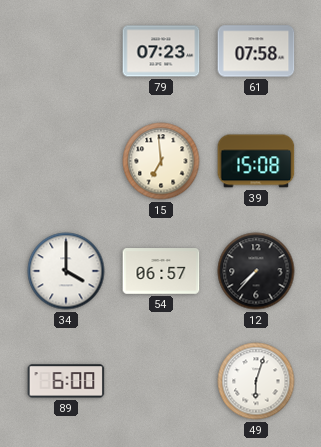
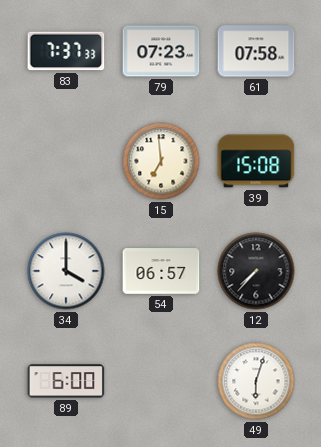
83: none -> 7:37
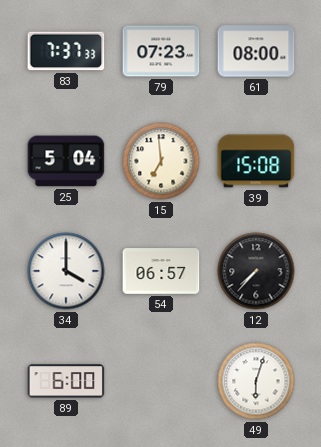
61: 07:58 -> 08:00
25: none -> 5:04
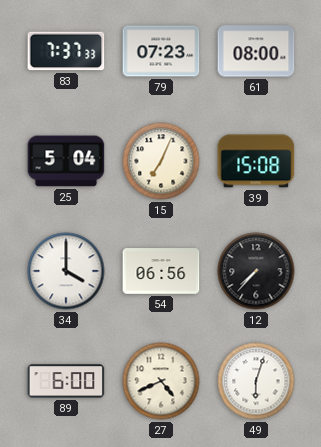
15: 6:59 -> 7:04
54: 06:57 -> 06:56
27: none -> 4:41
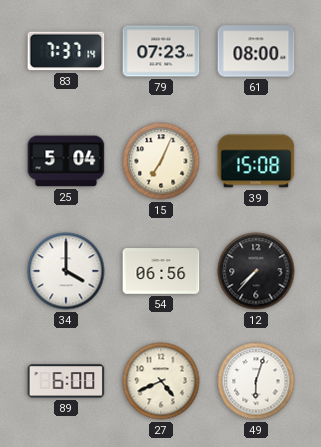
83: 7:37:33 -> 7:37:14
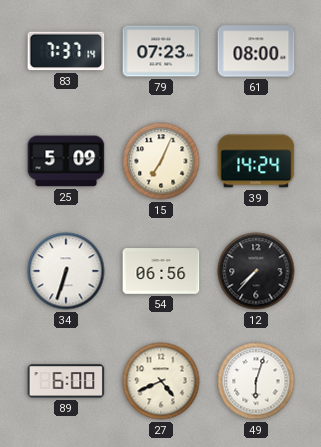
25: 5:04 -> 5:09
39: 15:08 -> 14:24
34: 4:00 -> 6:33
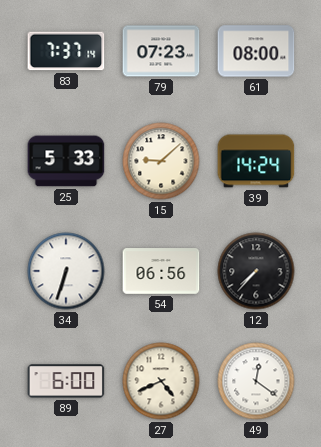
25: 5:09 -> 5:33
15: 7:04 -> 9:08
49: 6:03 -> 12:21
